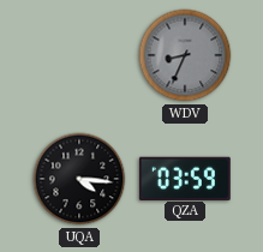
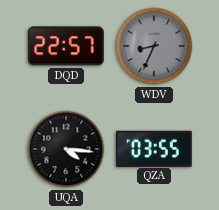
DQD: none -> 22:57
QZA: 03:59 -> 03:55
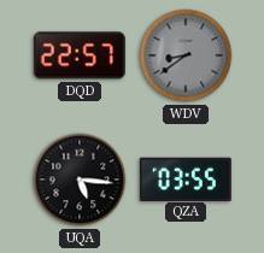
WDV: 8:34 -> 8:39
UQA: 4:16 -> 5:16
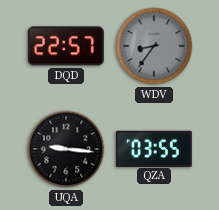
WDV: 8:39 -> 8:36
UQA: 5:16 -> 9:16
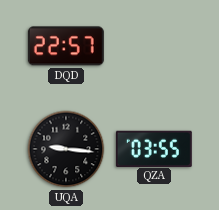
WDV: 8:36 -> none
